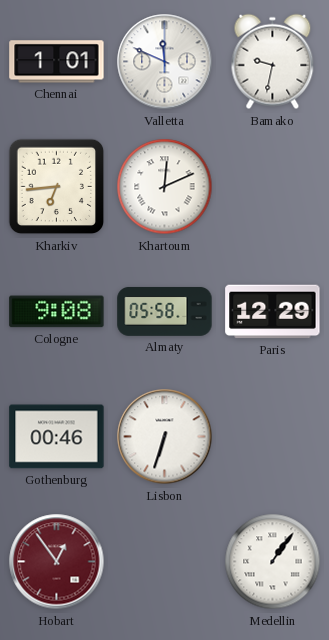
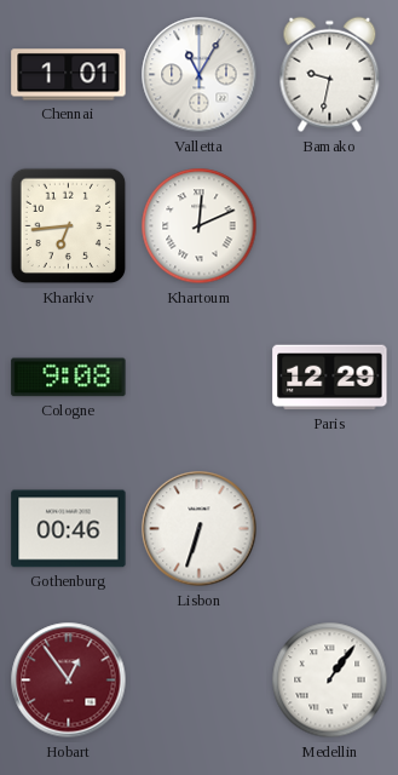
Valletta: 11:49 -> 11:05
Almaty: 05:58 -> none
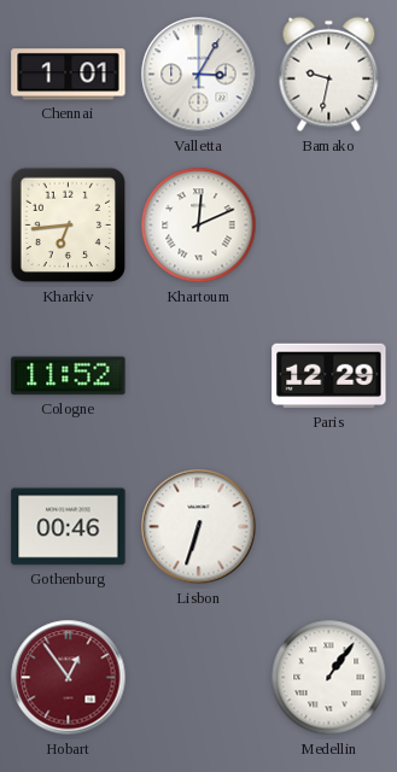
Valletta: 11:05 -> 3:05
Cologne: 9:08 -> 11:52
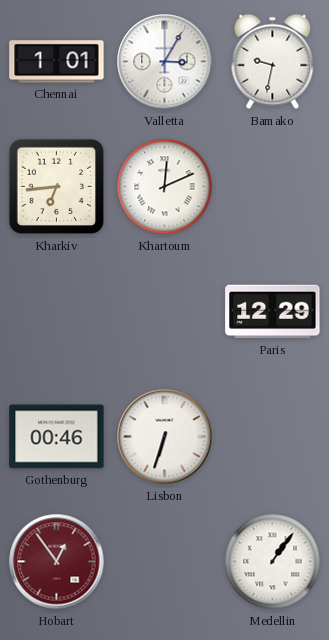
Cologne: 11:52 -> none
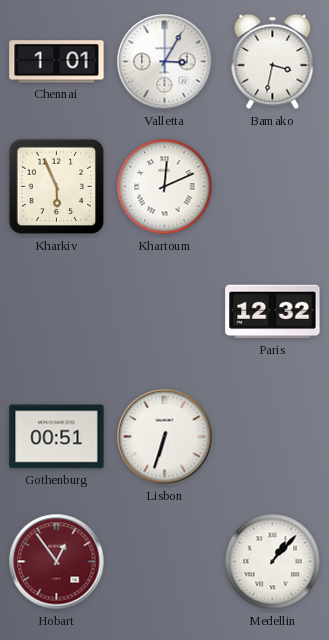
Bamako: 9:32 -> 3:32
Kharkiv: 6:44 -> 5:56
Paris: 12:29 -> 12:32
Gothenburg: 00:46 -> 00:51
Medellin: 1:06 -> 1:07
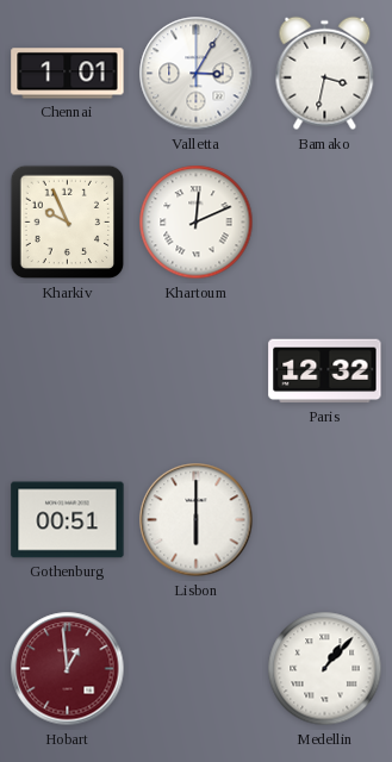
Kharkiv: 5:56 -> 9:56
Lisbon: 6:33 -> 6:00
Hobart: 12:54 -> 12:59
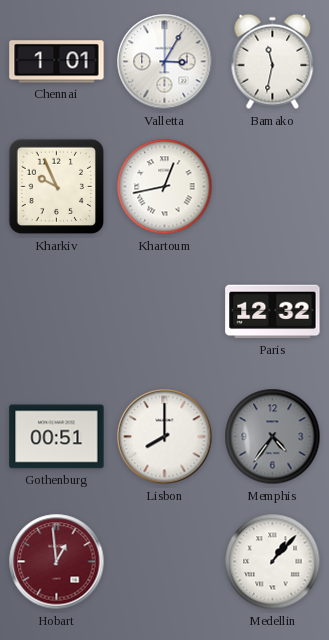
Bamako: 3:32 -> 11:32
Khartoum: 12:11 -> 12:43
Lisbon: 6:00 -> 8:00
Memphis: none -> 4:36
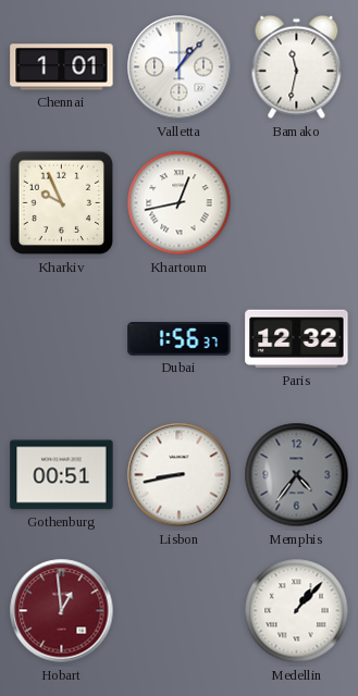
Valletta: 3:05 -> 1:07
Dubai: none -> 1:56
Lisbon: 8:00 -> 8:43
